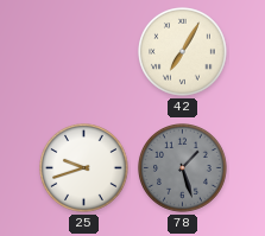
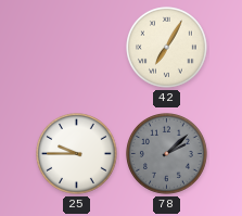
25: 9:42 -> 9:45
78: 1:27 -> 2:08
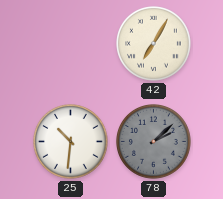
25: 9:45 -> 10:31
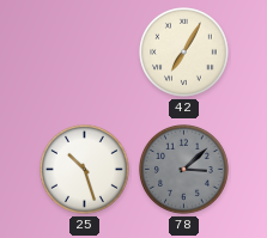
25: 10:31 -> 10:27
78: 2:08 -> 3:08
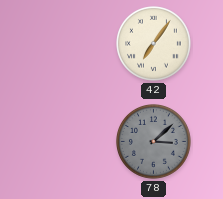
42: 7:05 -> 7:06
25: 10:27 -> none
